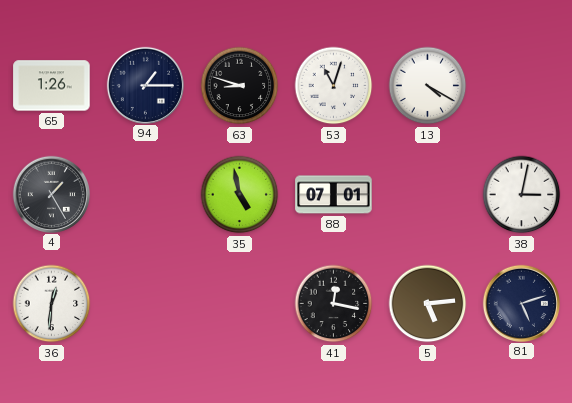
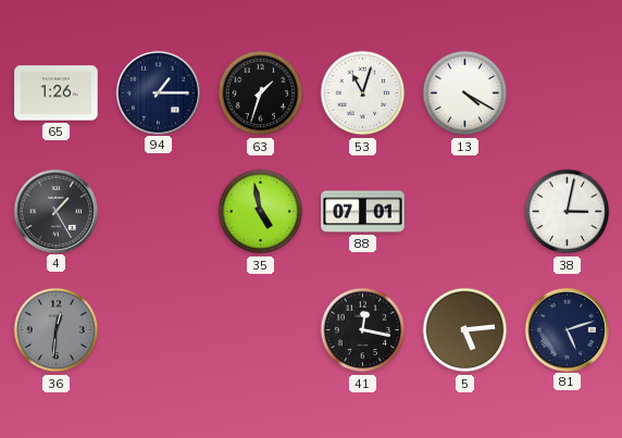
63: 8:48 -> 1:33
36 dial: white -> grey
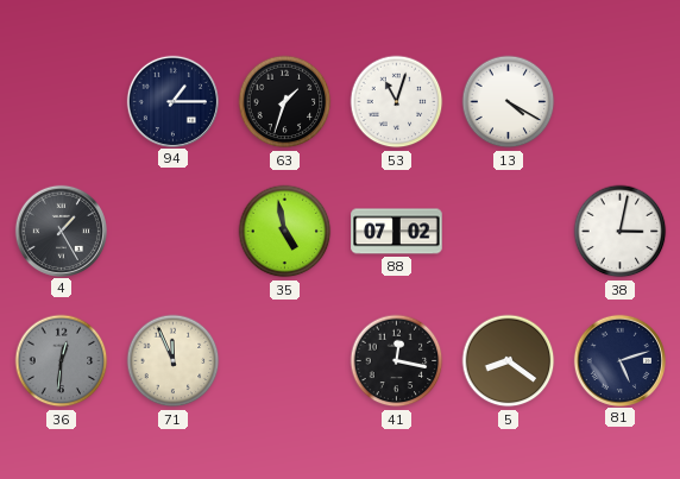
65: 1:26 -> none
88: 07:01 -> 07:02
71: none -> 11:56
5: 5:14 -> 8:21
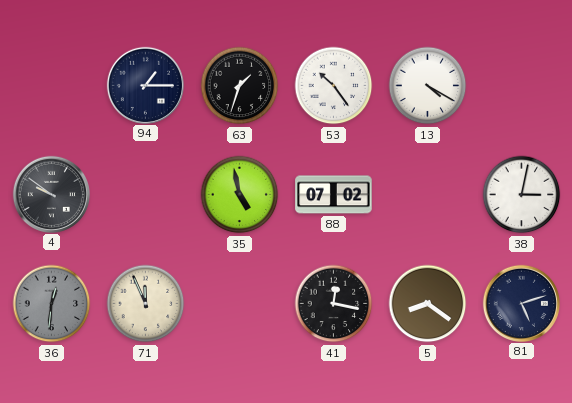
53: 11:03 -> 10:24
4: 1:25 -> 9:51
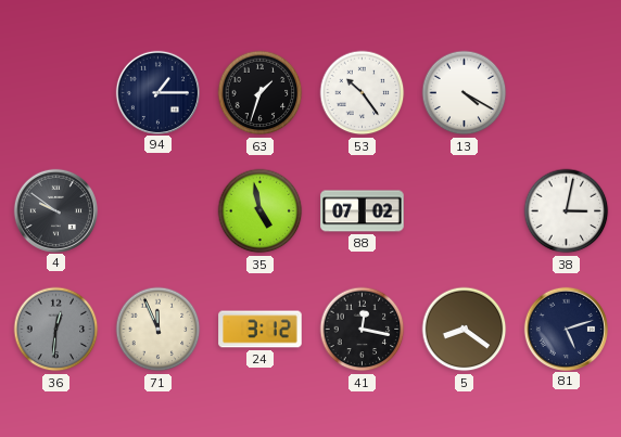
24: none -> 3:12
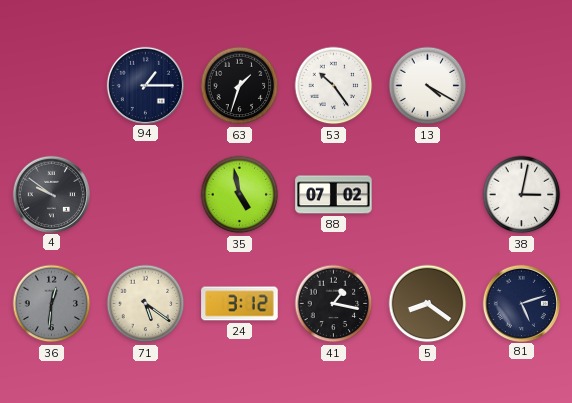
71: 11:56 -> 5:21
41: 12:17 -> 1:17
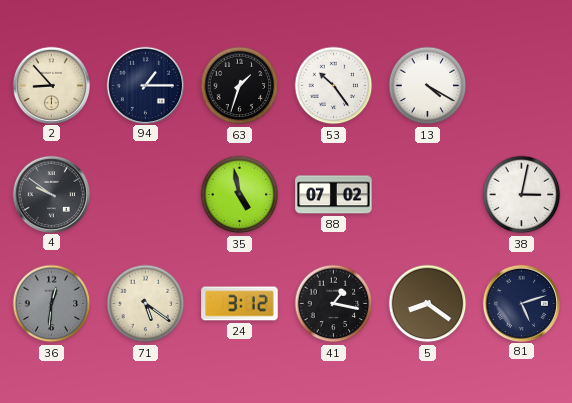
2: none -> 8:53
